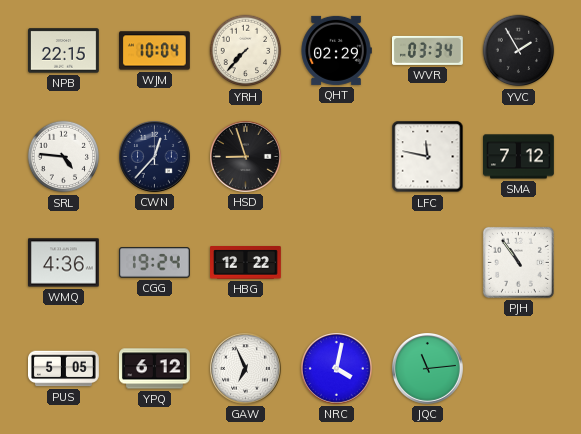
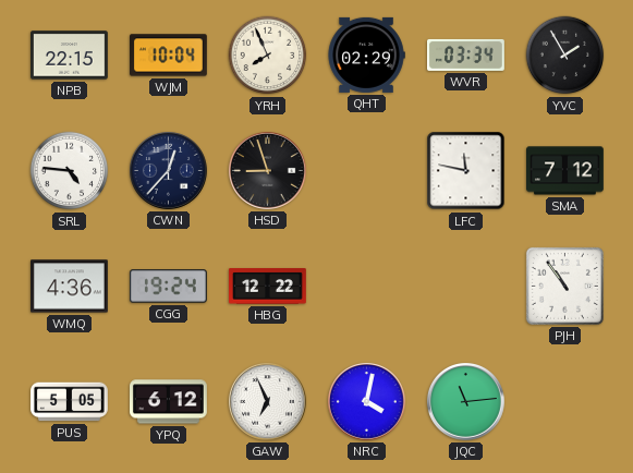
YRH: 7:37 -> 7:56
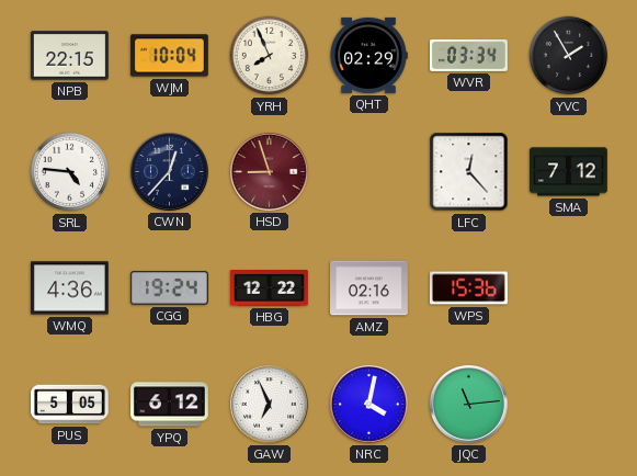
HSD dial: black -> burgundy
LFC: 11:47 -> 12:23
AMZ: none -> 02:16
WPS: none -> 15:36
PJH: 10:54 -> none
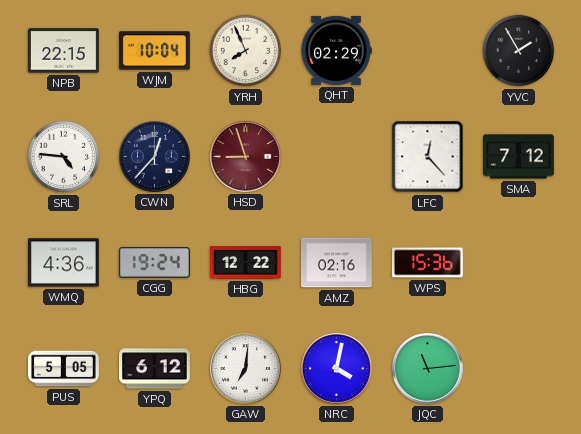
WVR: 03:34 -> none
GAW: 6:56 -> 7:01
